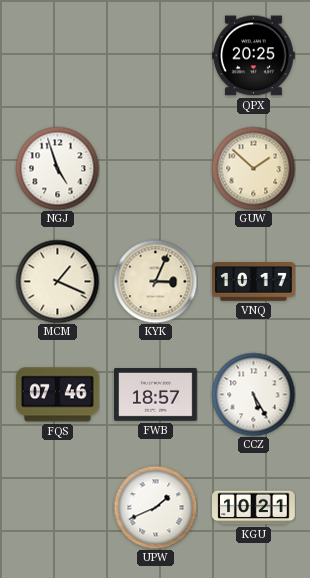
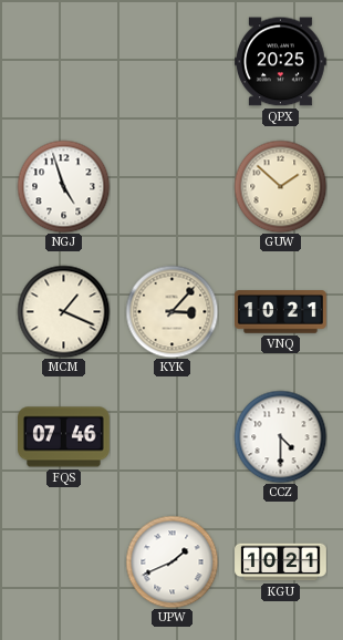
KYK: 3:04 -> 3:07
VNQ: 10:17 -> 10:21
FWB: 18:57 -> none
CCZ: 5:25 -> 4:30
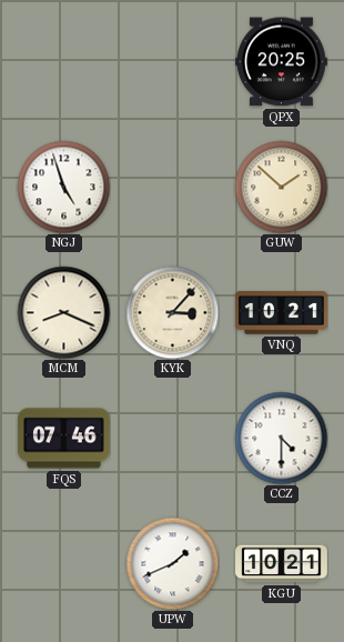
MCM: 1:19 -> 8:19
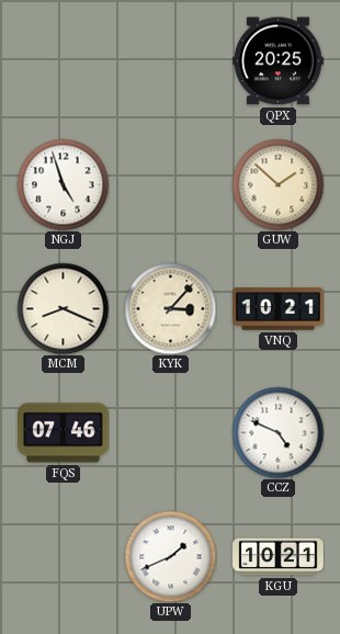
CCZ: 4:30 -> 4:49
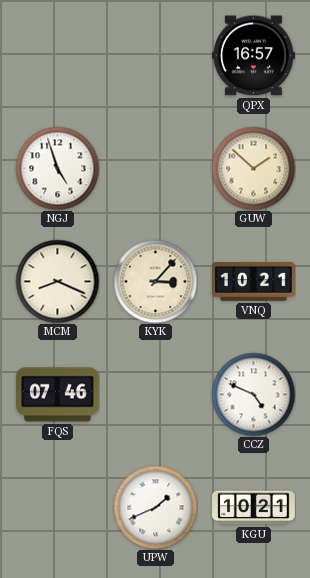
QPX: 20:25 -> 16:57
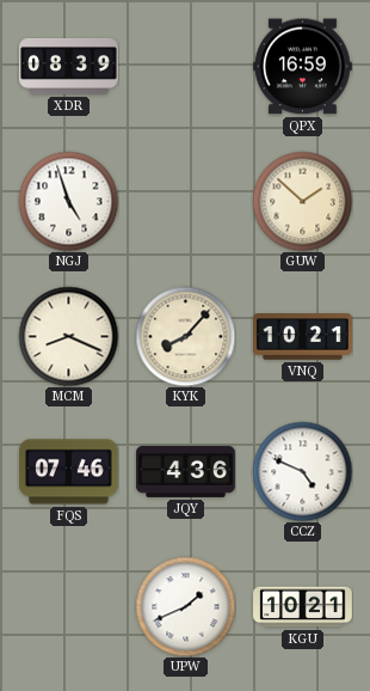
XDR: none -> 08:39
QPX: 16:57 -> 16:59
KYK: 3:07 -> 8:07
JQY: none -> 4:36
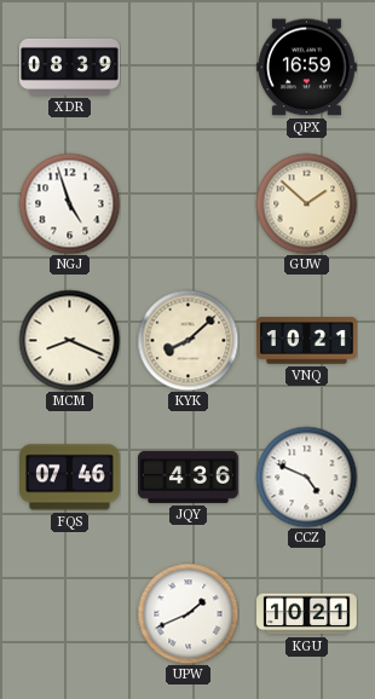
KYK: 8:07 -> 8:08
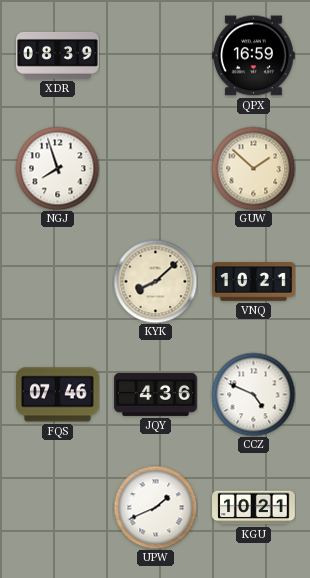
NGJ: 4:57 -> 7:57
MCM: 8:19 -> none
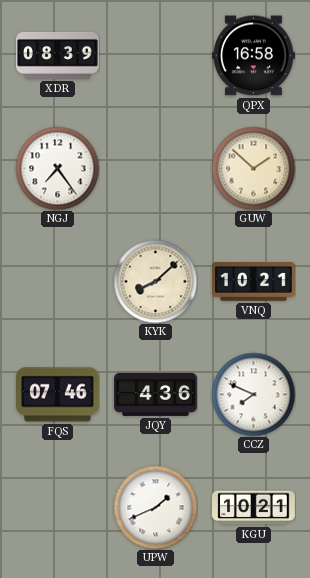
QPX: 16:59 -> 16:58
NGJ: 7:57 -> 7:24
CCZ: 4:49 -> 7:49
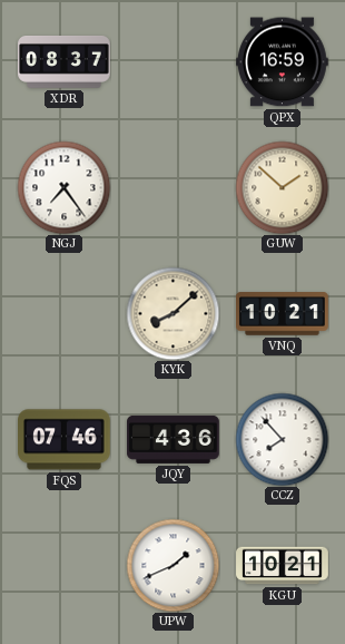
XDR: 08:39 -> 08:37
QPX: 16:58 -> 16:59
CCZ: 7:49 -> 7:53
